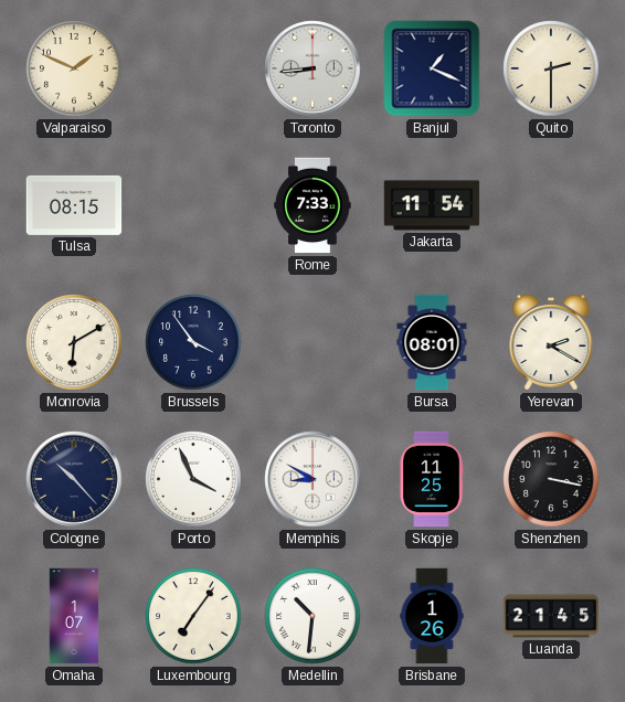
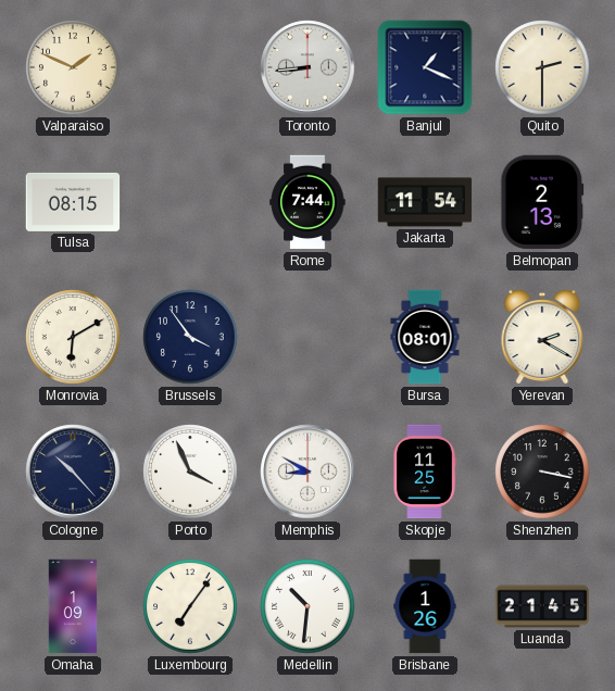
Rome: 7:33 -> 7:44
Belmopan: none -> 2:13
Omaha: 1:07 -> 1:09
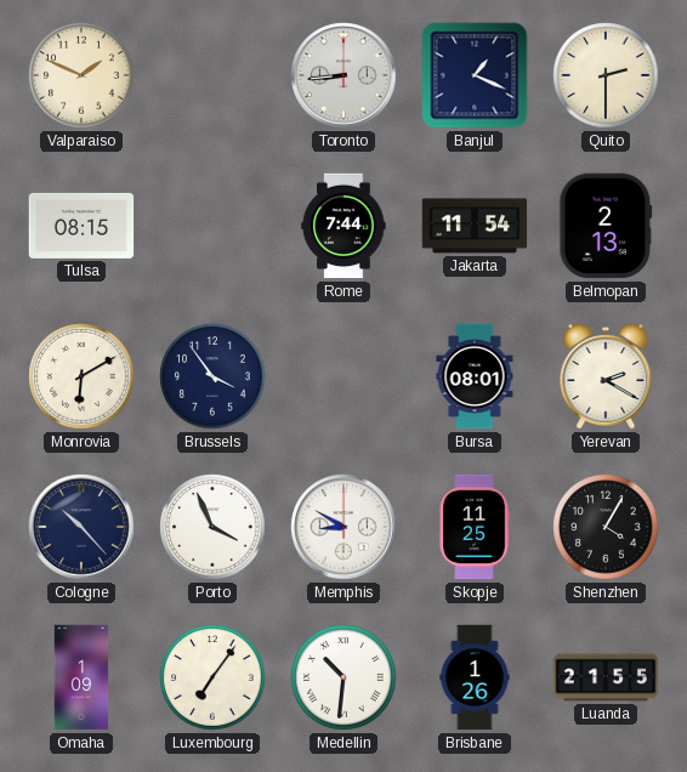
Shenzhen: 3:17 -> 4:05
Luanda: 21:45 -> 21:55
